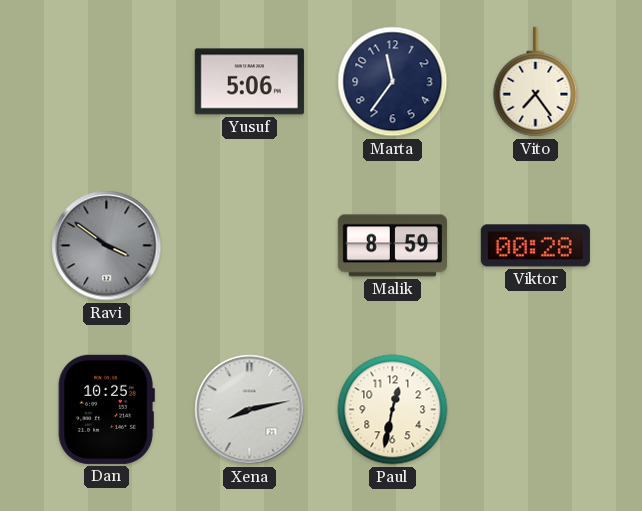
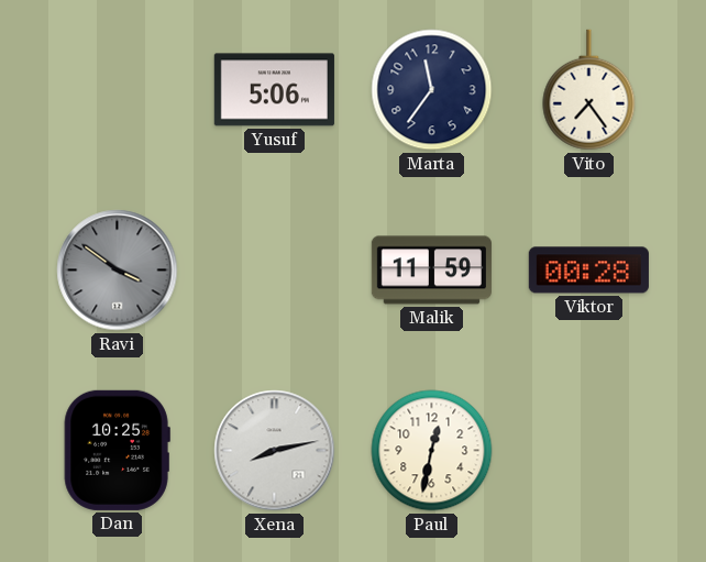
Malik: 8:59 -> 11:59
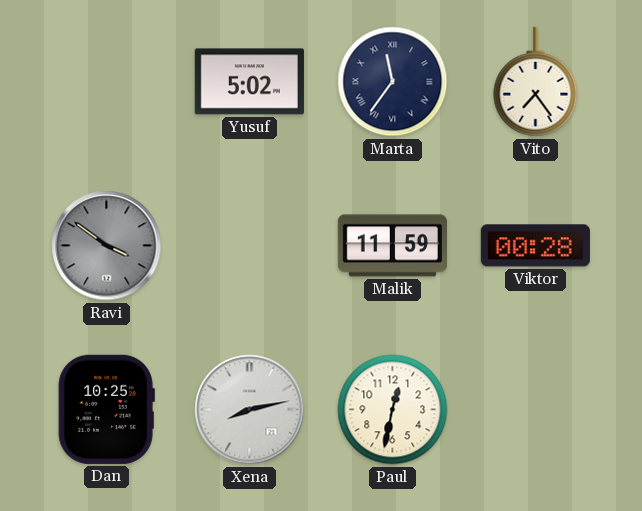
Yusuf: 5:06 -> 5:02
Marta numerals: Arabic -> Roman
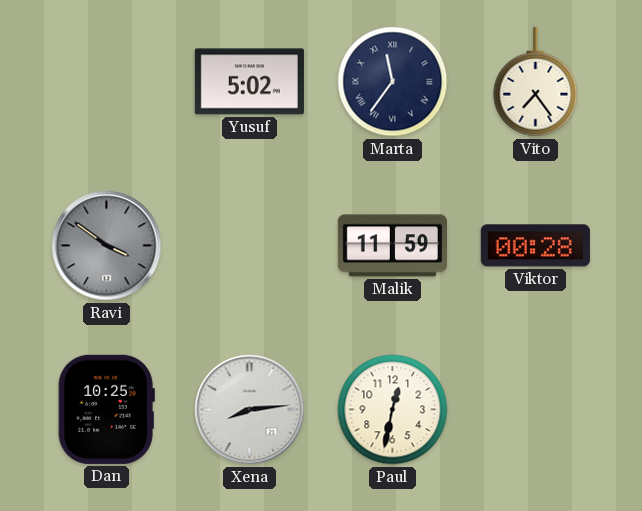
Xena: 8:13 -> 8:14
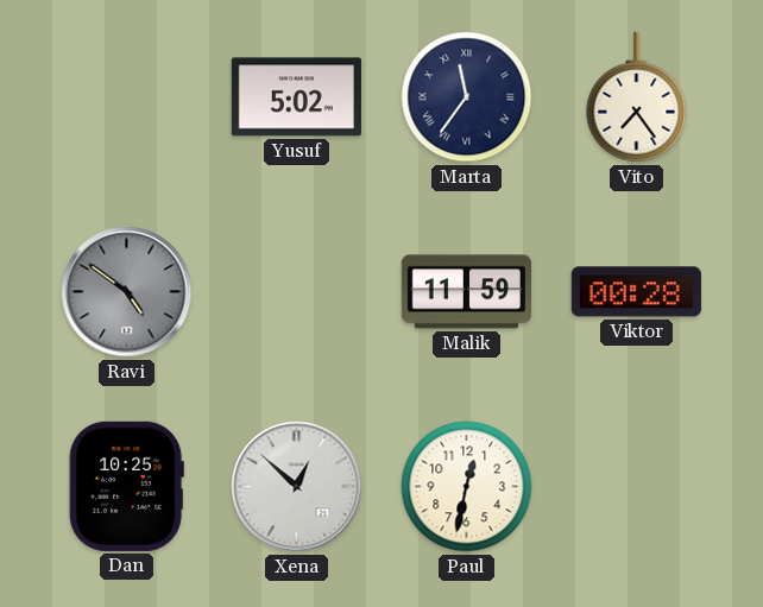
Ravi: 3:51 -> 4:51
Xena: 8:14 -> 12:52
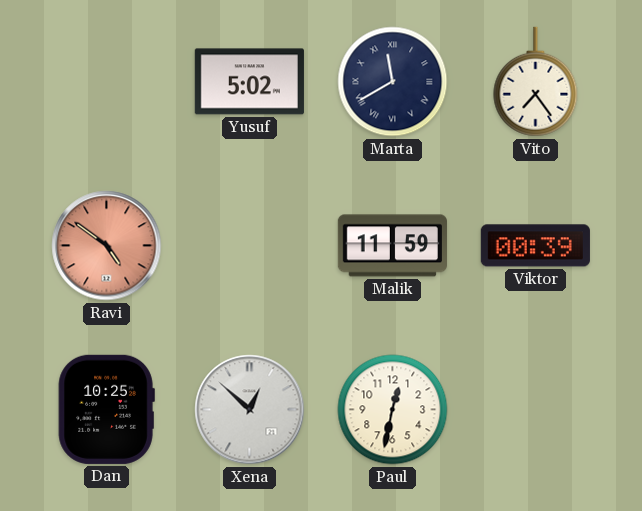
Marta: 11:36 -> 11:40
Ravi dial: grey -> salmon
Viktor: 00:28 -> 00:39
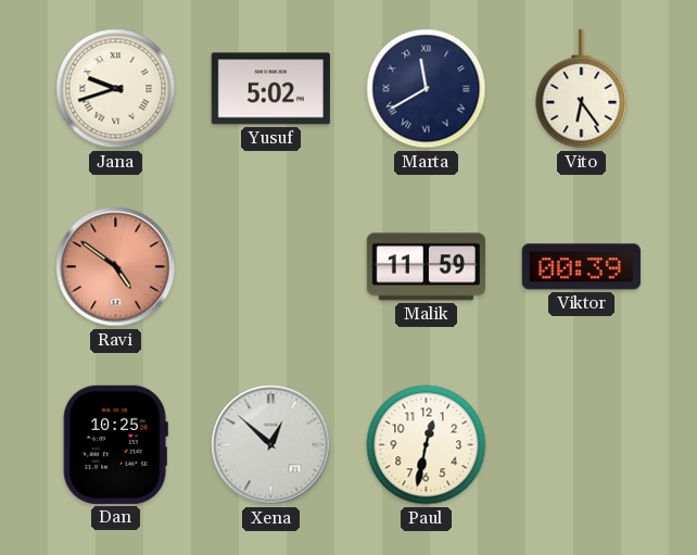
Jana: none -> 9:42
Vito: 7:24 -> 6:24
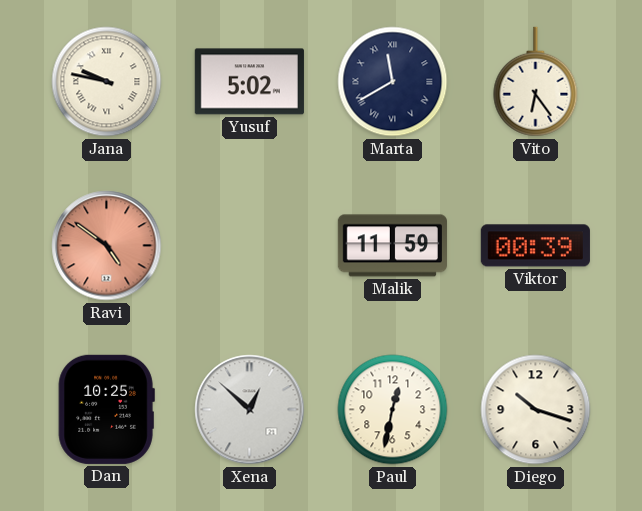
Jana: 9:42 -> 9:47
Diego: none -> 10:18
